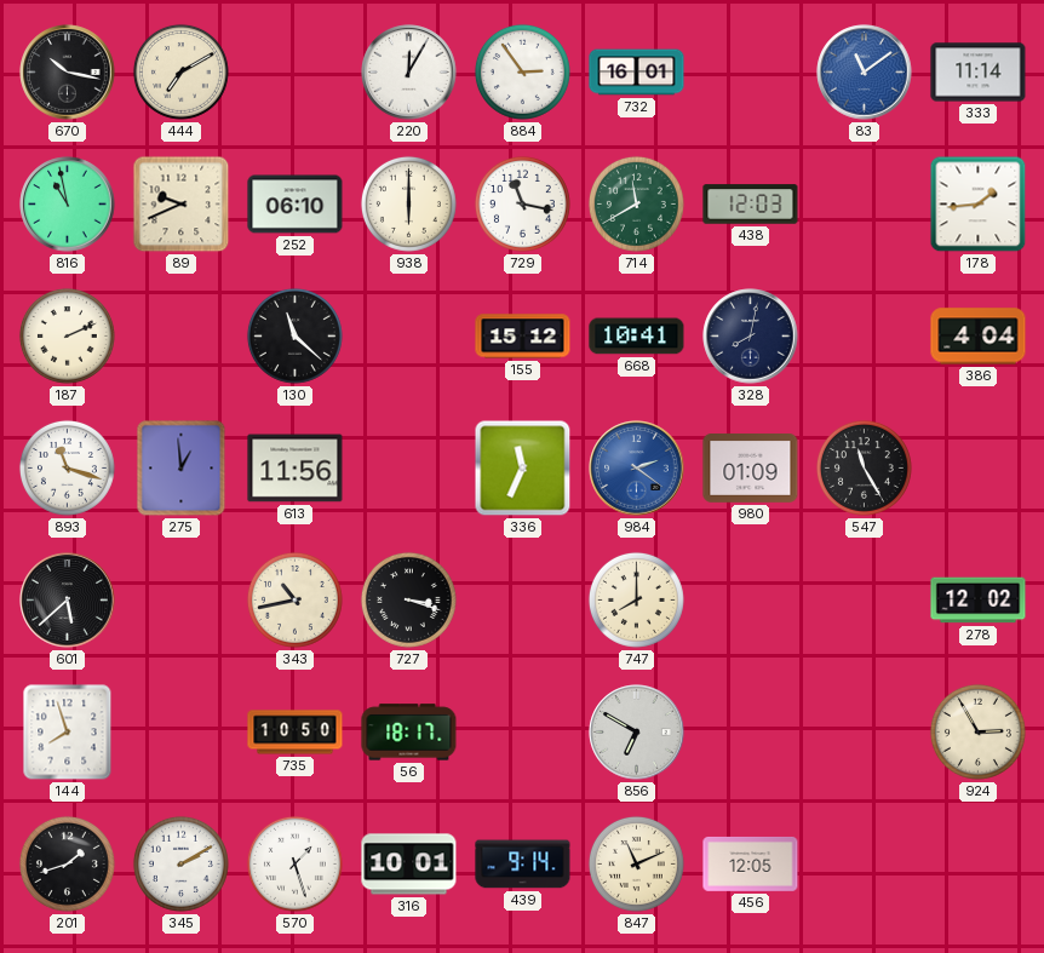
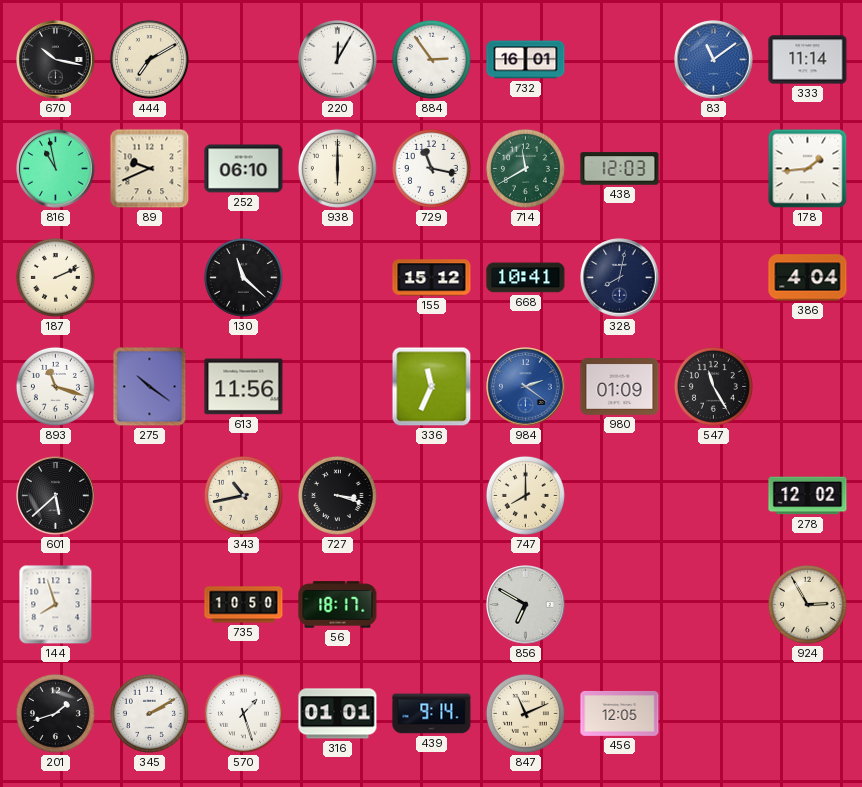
275: 12:59 -> 10:21
316: 10:01 -> 01:01
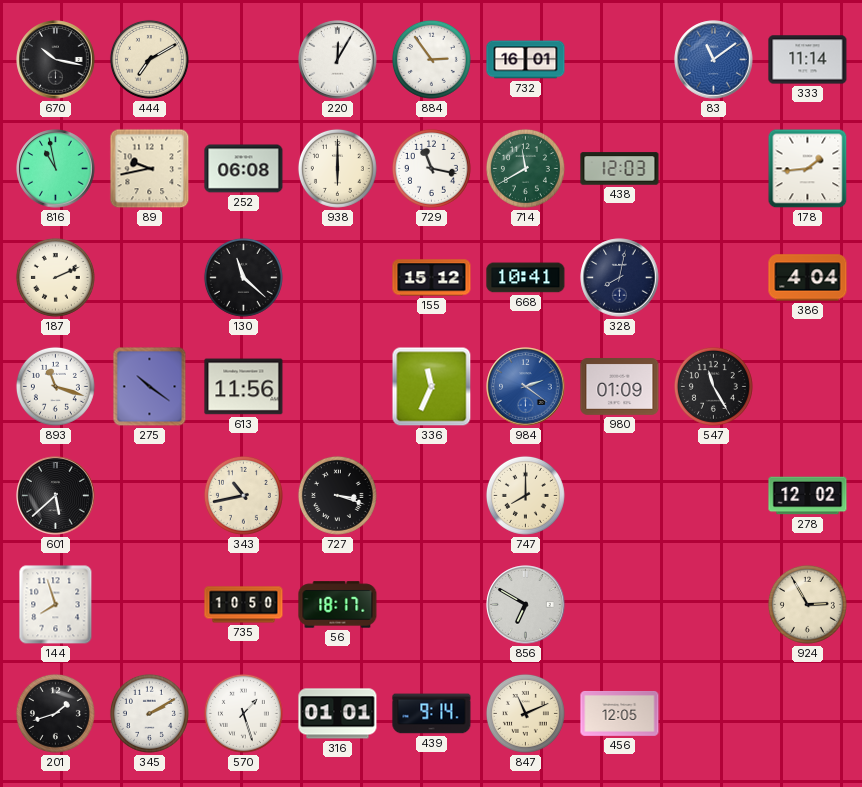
89: 9:41 -> 9:43
252: 06:10 -> 06:08
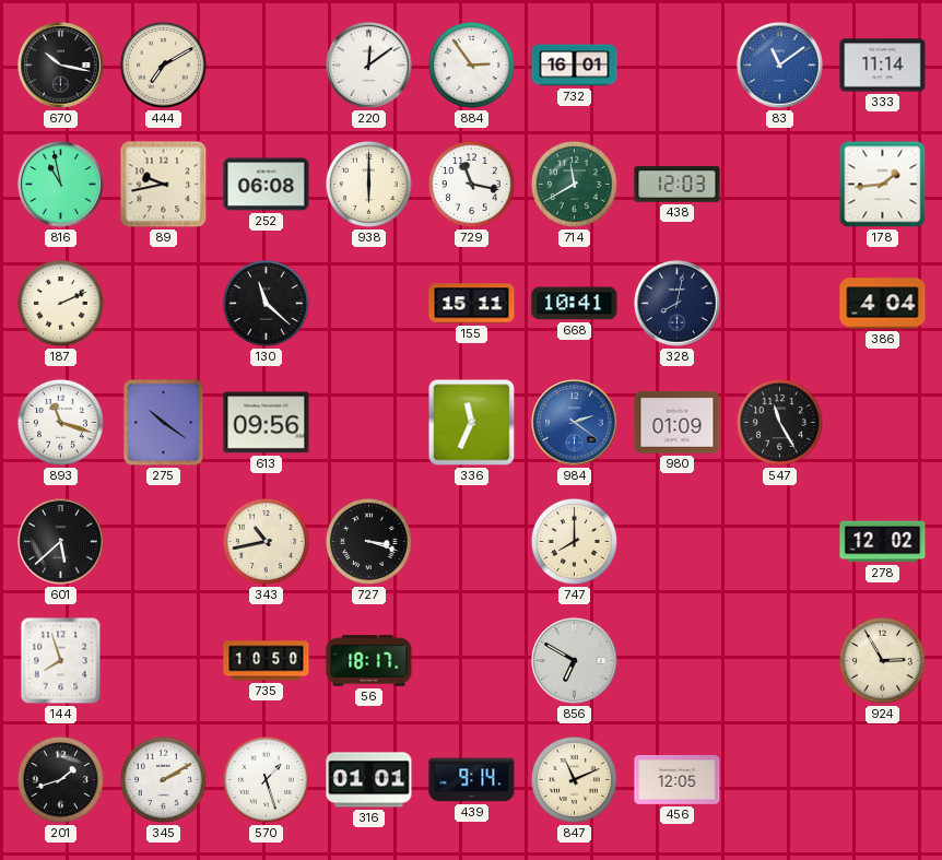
220: 12:05 -> 12:09
155: 15:12 -> 15:11
613: 11:56 -> 09:56
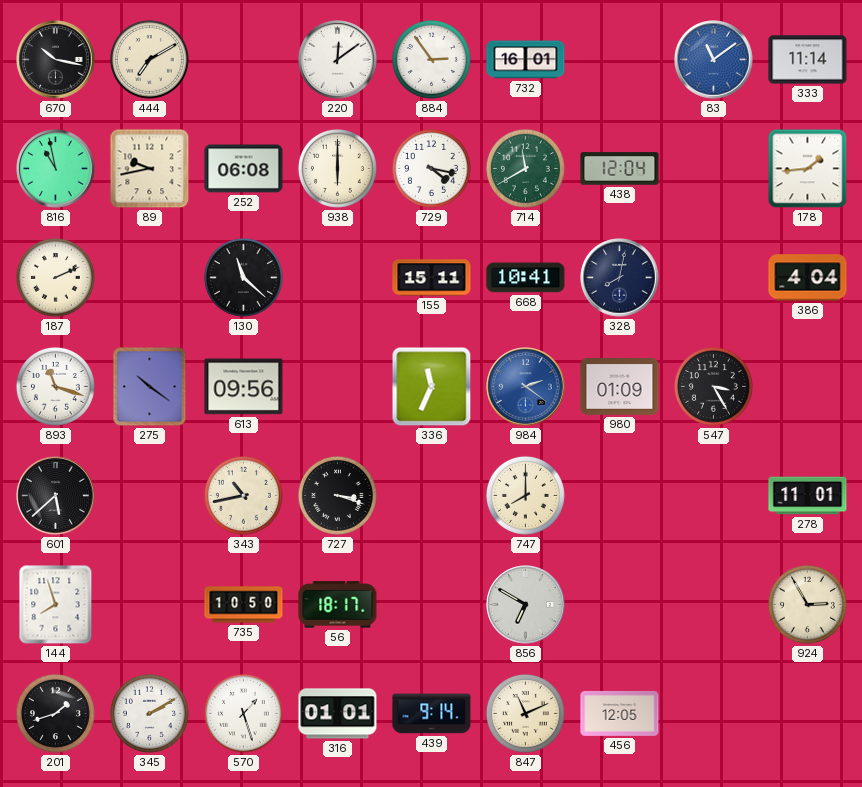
729: 11:17 -> 4:17
438: 12:03 -> 12:04
547: 11:25 -> 3:25
278: 12:02 -> 11:01
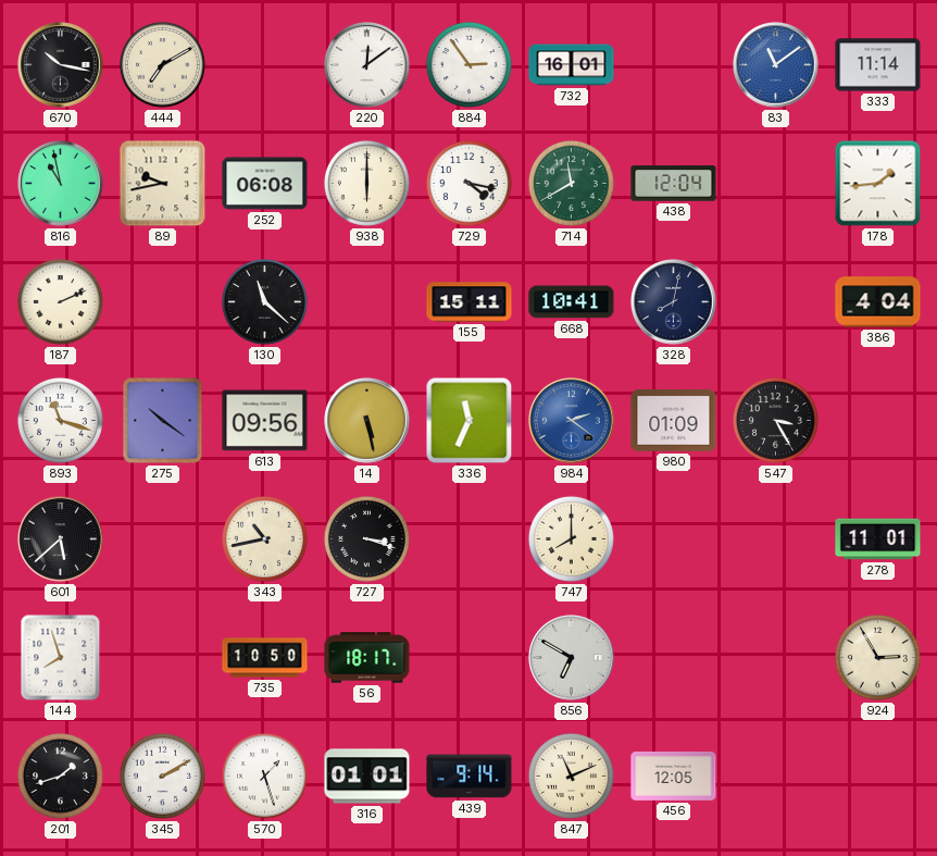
14: none -> 5:28
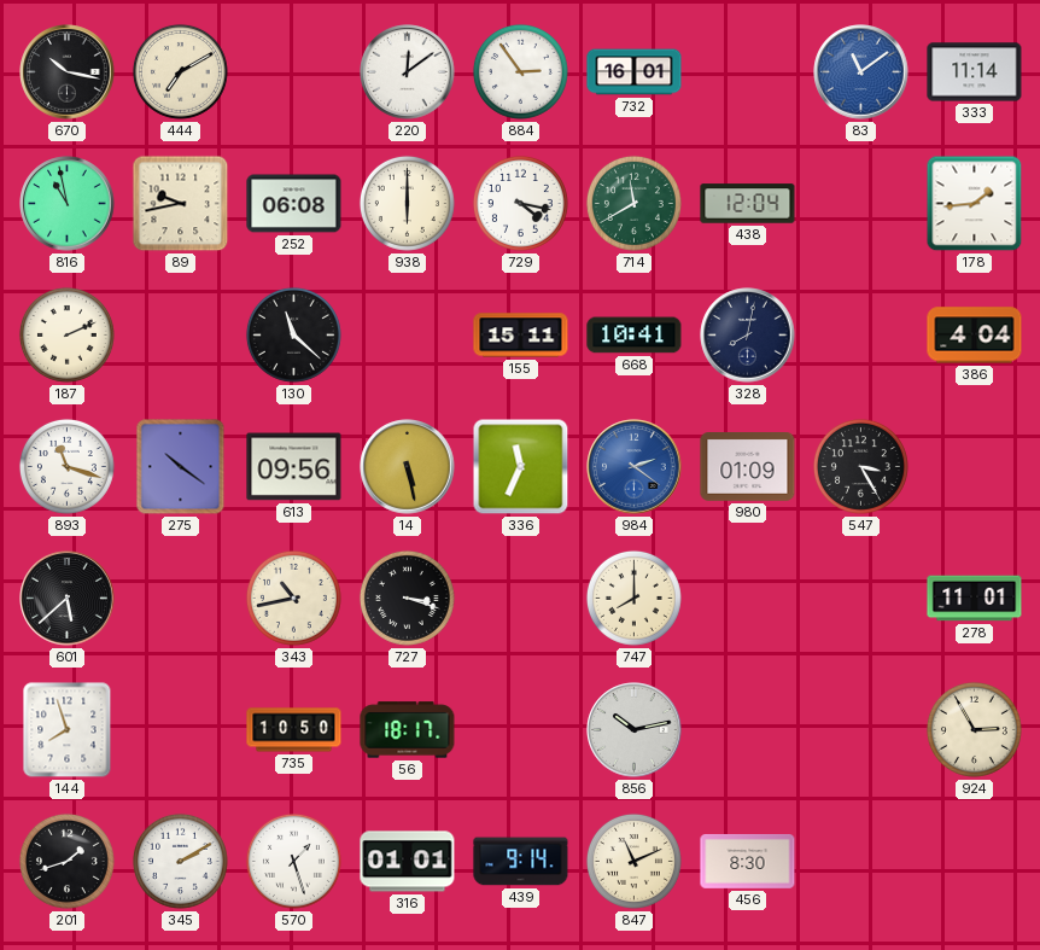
856: 6:50 -> 10:13
456: 12:05 -> 8:30
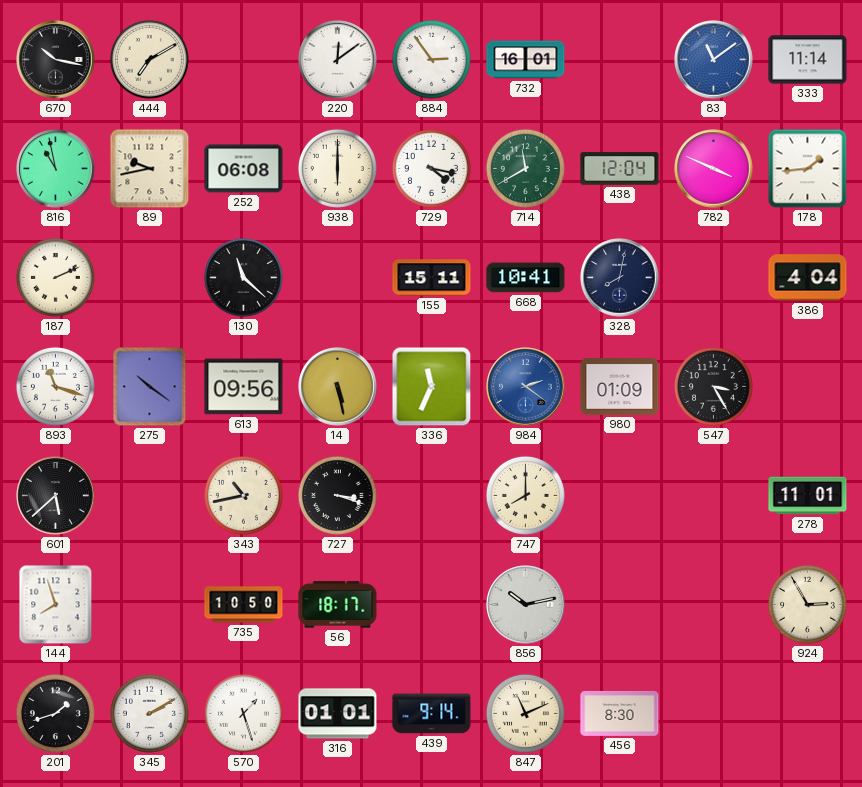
782: none -> 3:49
